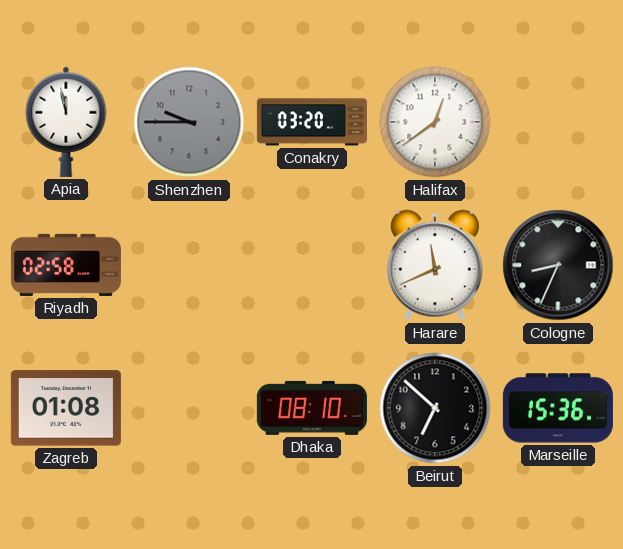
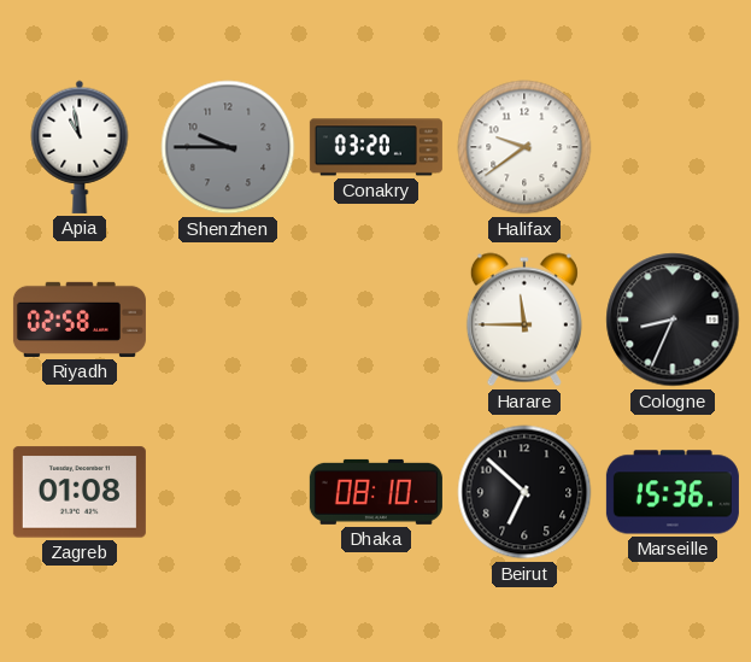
Apia: 11:58 -> 10:58
Halifax: 12:39 -> 9:39
Harare: 11:41 -> 11:45
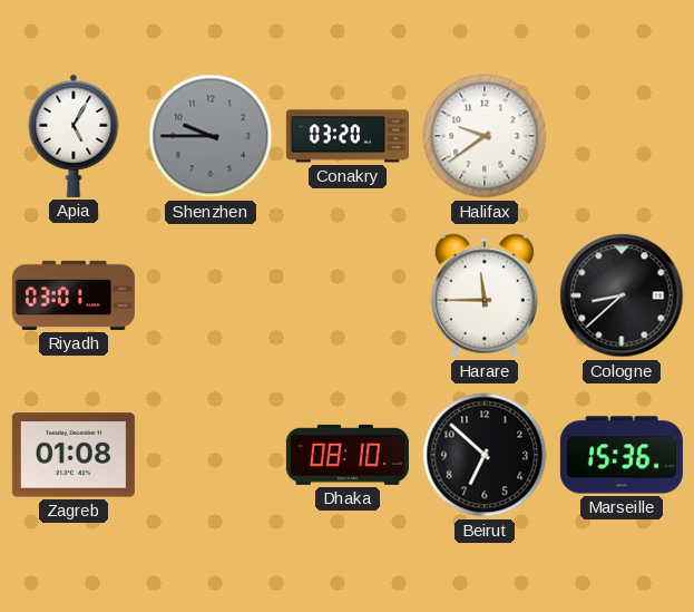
Apia: 10:58 -> 5:05
Riyadh: 02:58 -> 03:01
Cologne: 8:34 -> 8:38
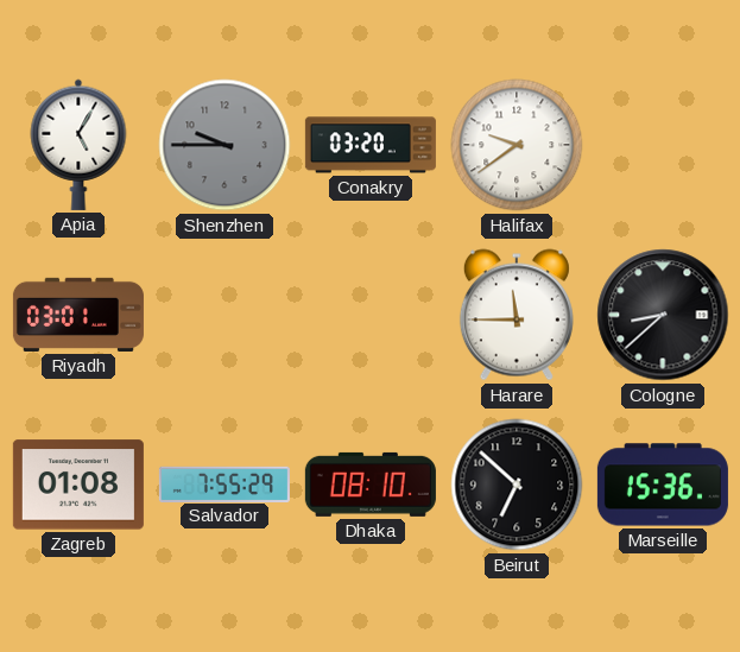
Salvador: none -> 7:55
